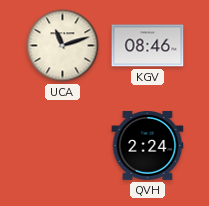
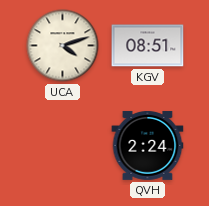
UCA: 11:12 -> 4:12
KGV: 08:46 -> 08:51
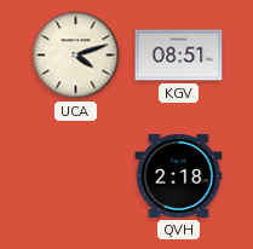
QVH: 2:24 -> 2:18
